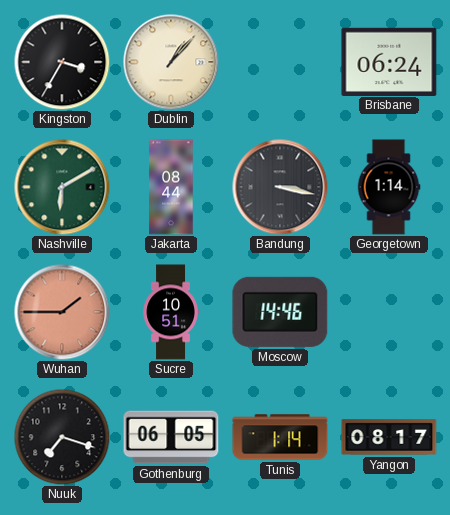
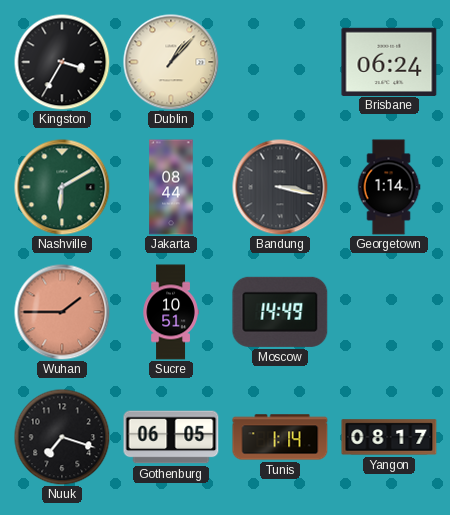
Moscow: 14:46 -> 14:49
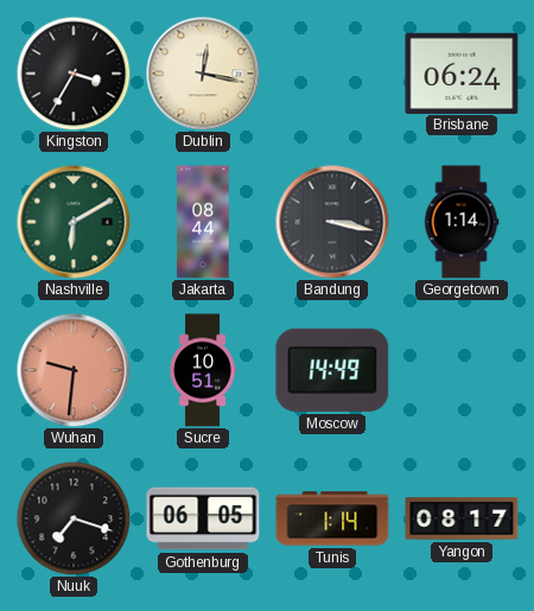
Dublin: 1:07 -> 12:17
Wuhan: 1:45 -> 9:31
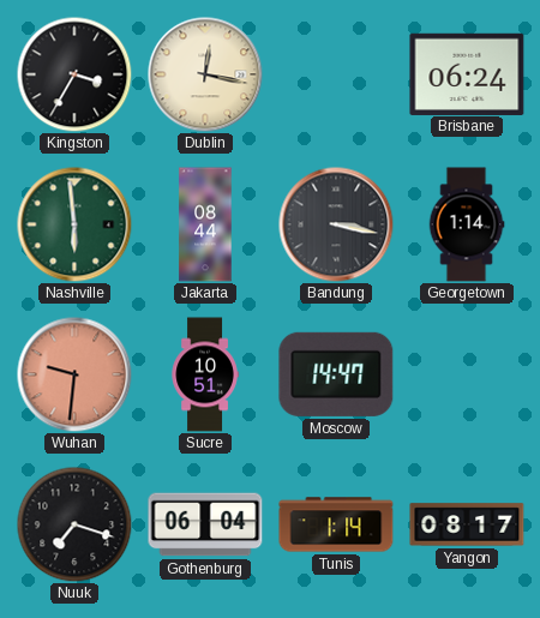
Nashville: 6:10 -> 5:59
Moscow: 14:49 -> 14:47
Gothenburg: 06:05 -> 06:04
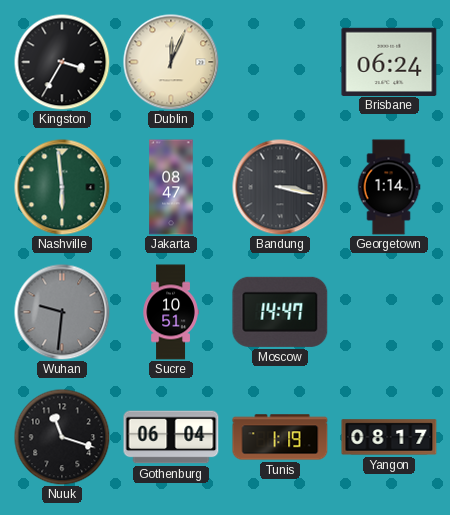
Dublin: 12:17 -> 12:04
Jakarta: 08:44 -> 08:47
Wuhan dial: salmon -> grey
Nuuk: 7:18 -> 11:18
Tunis: 1:14 -> 1:19
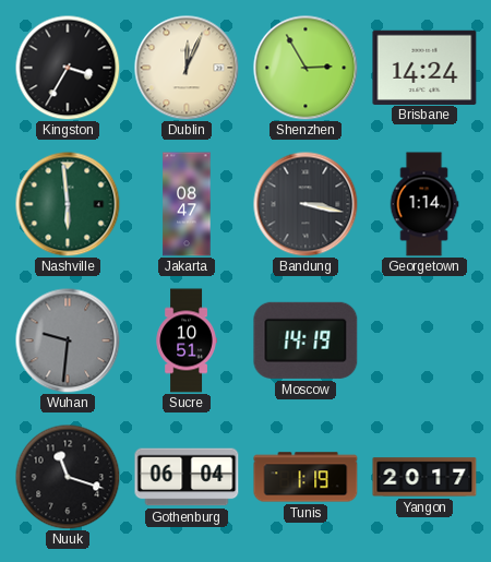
Shenzhen: none -> 2:55
Brisbane: 06:24 -> 14:24
Moscow: 14:47 -> 14:19
Yangon: 08:17 -> 20:17
